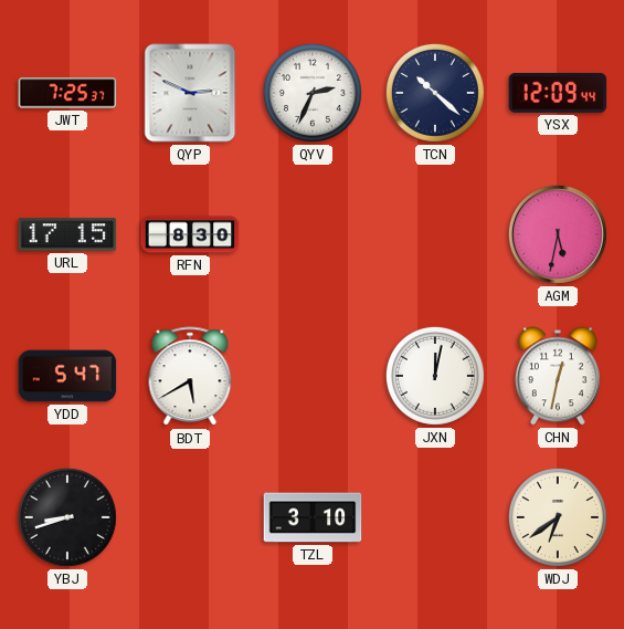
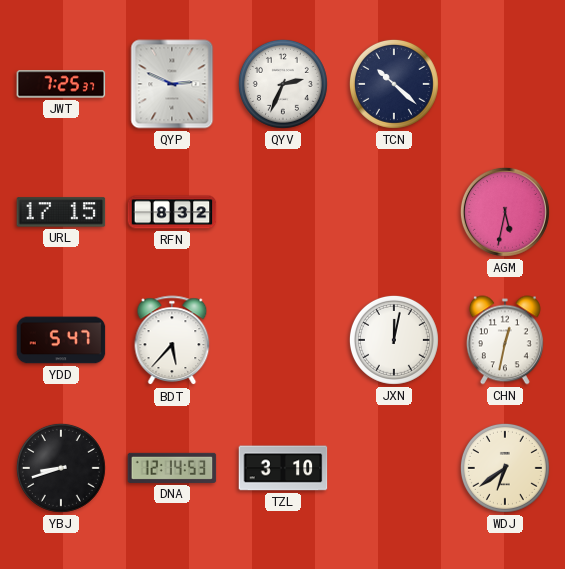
YSX: 12:09 -> none
RFN: 8:30 -> 8:32
BDT: 5:40 -> 5:37
DNA: none -> 12:14
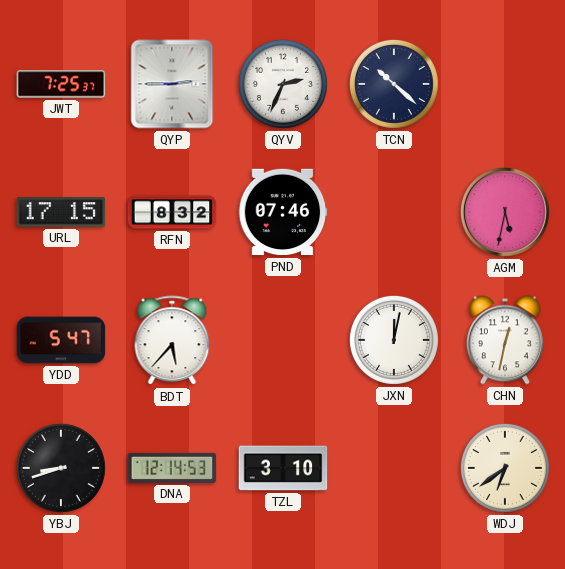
QYP: 2:49 -> 2:45
PND: none -> 07:46
